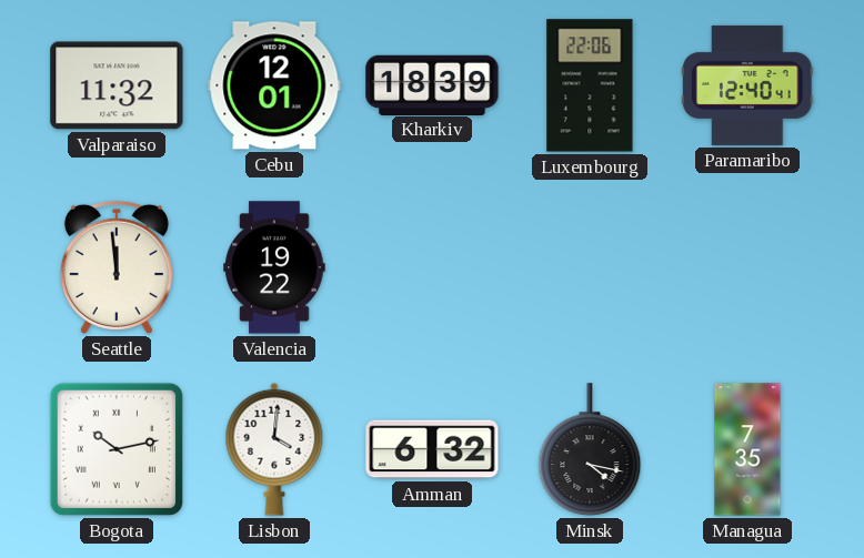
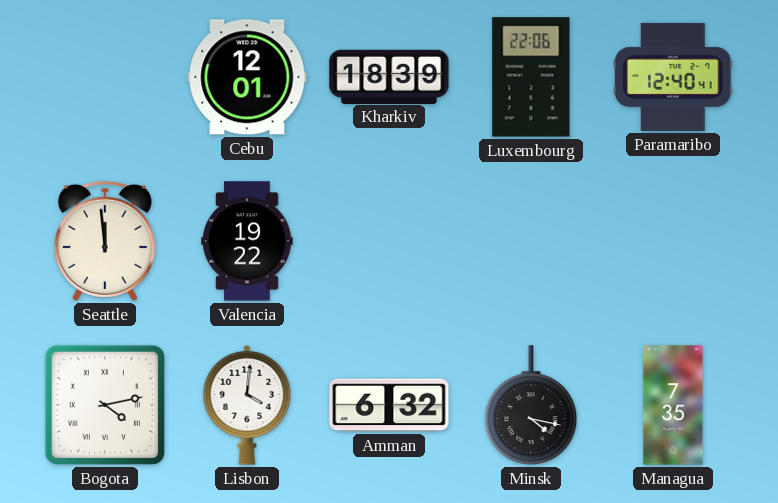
Valparaiso: 11:32 -> none
Bogota: 10:13 -> 4:13
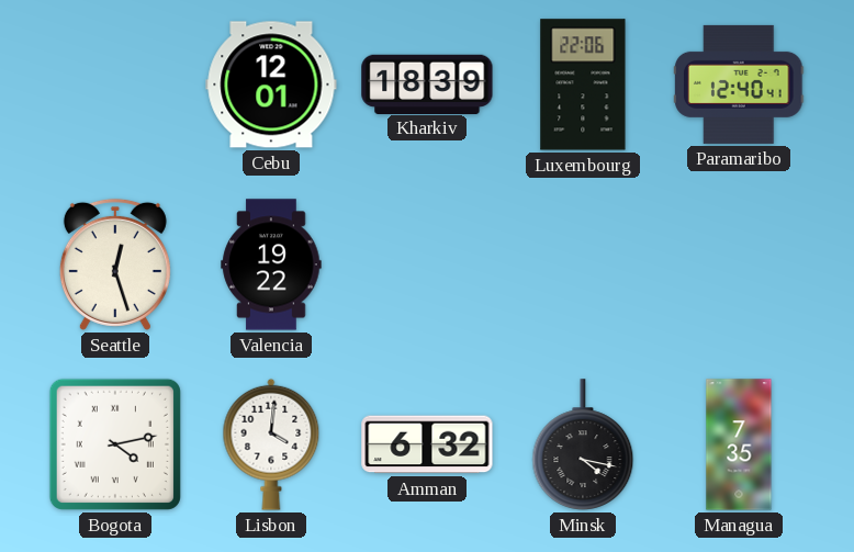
Seattle: 11:59 -> 12:27
